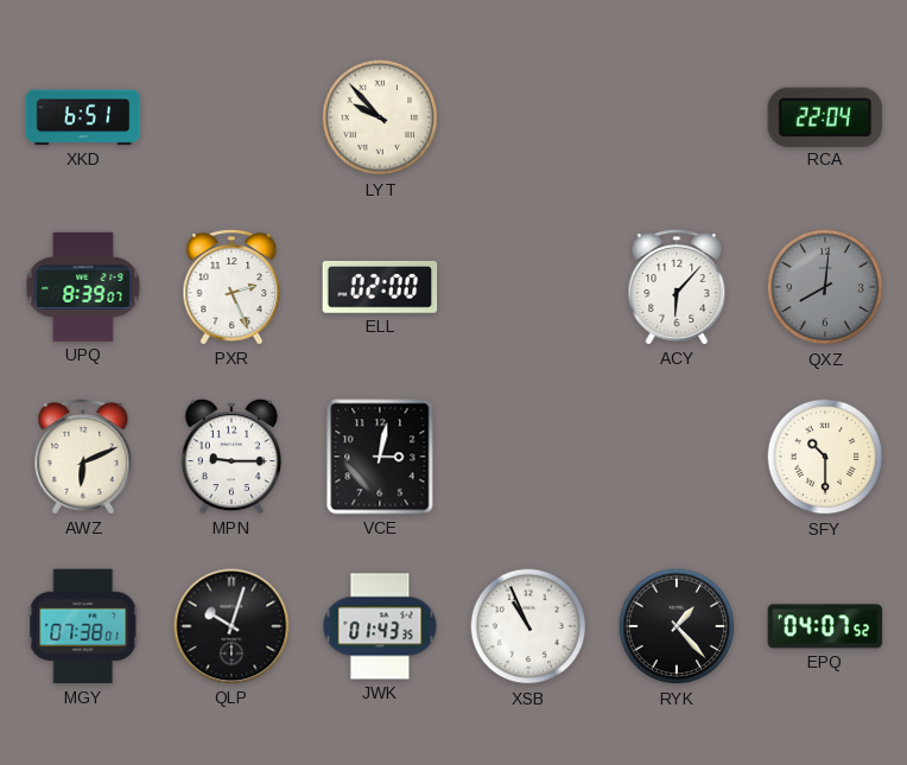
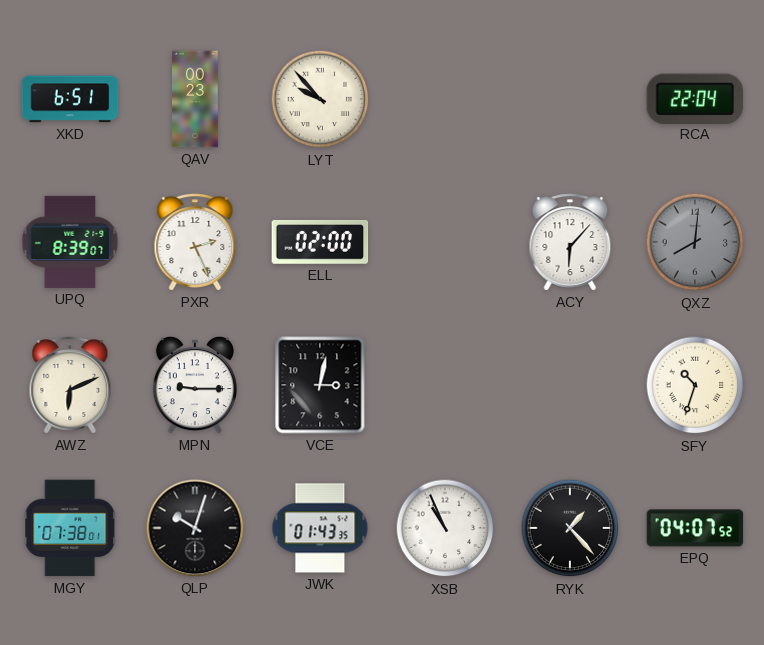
QAV: none -> 00:23
SFY: 10:30 -> 10:33
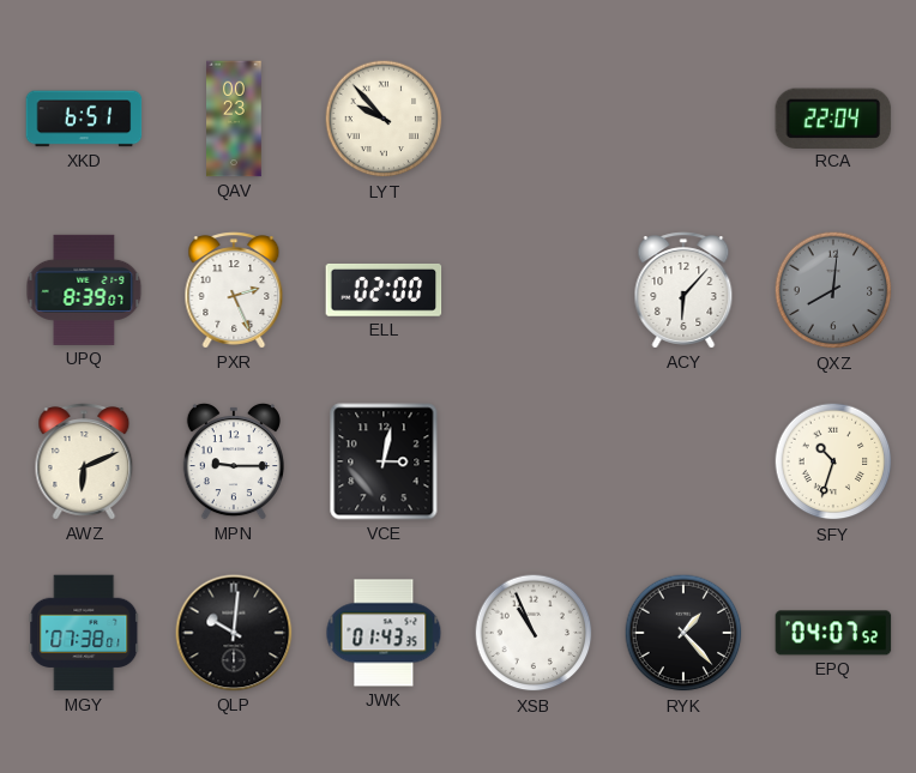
QLP: 10:03 -> 10:01
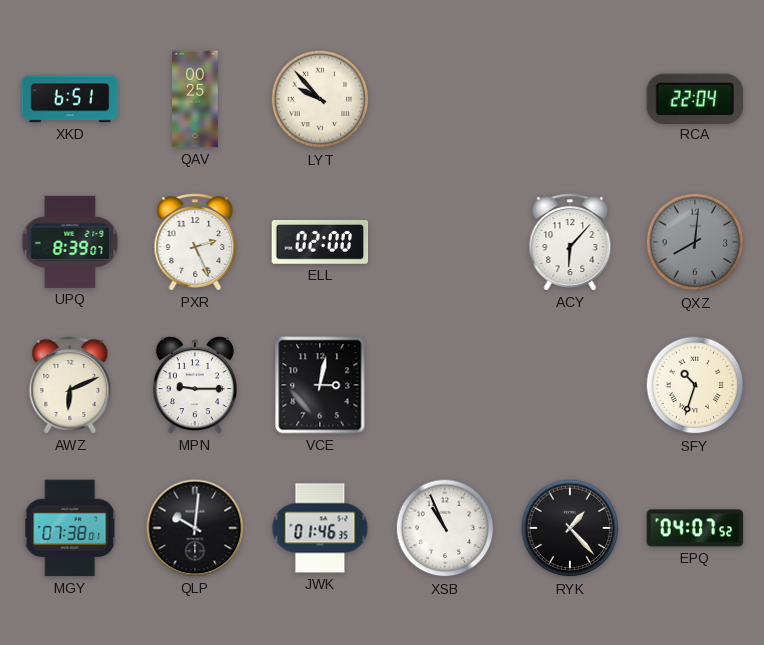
QAV: 00:23 -> 00:25
JWK: 01:43 -> 01:46
